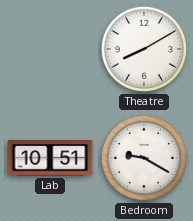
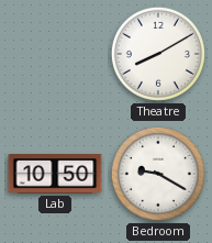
Lab: 10:51 -> 10:50
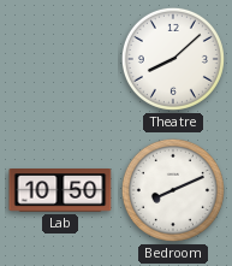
Theatre: 8:10 -> 8:08
Bedroom: 9:20 -> 8:11
